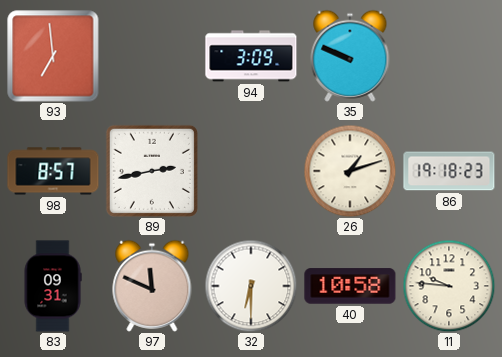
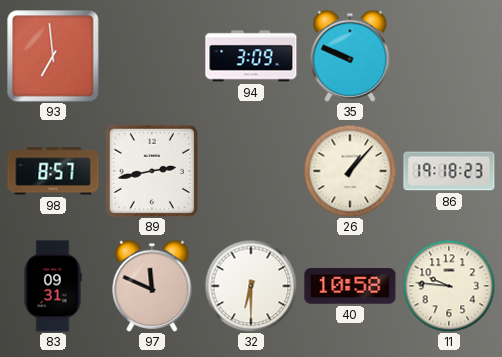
26: 1:12 -> 1:07
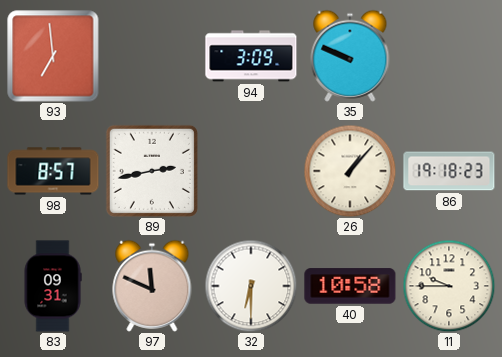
11: 9:46 -> 9:45
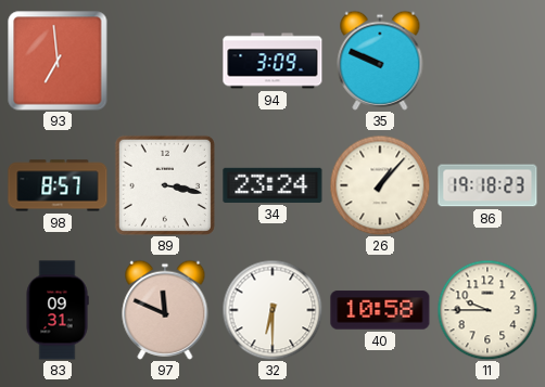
89: 2:43 -> 3:17
34: none -> 23:24
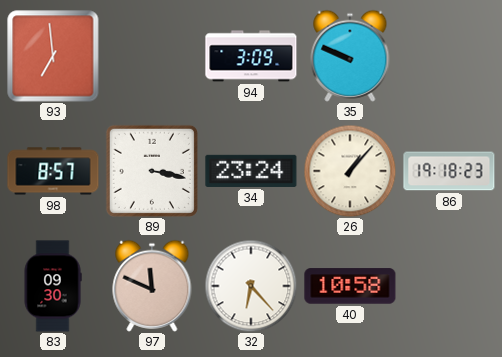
83: 09:31 -> 09:30
32: 6:30 -> 6:23
11: 9:45 -> none
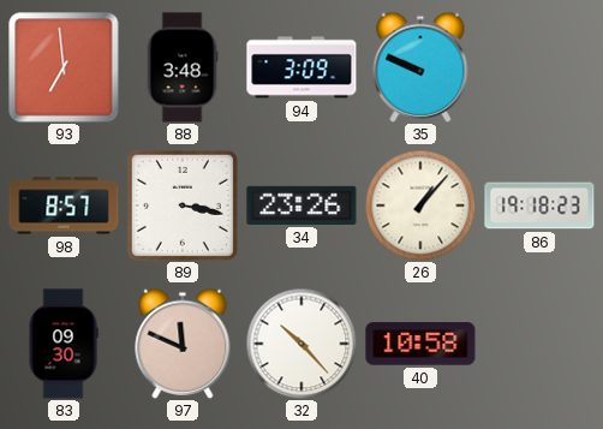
88: none -> 3:48
34: 23:24 -> 23:26
32: 6:23 -> 10:23
